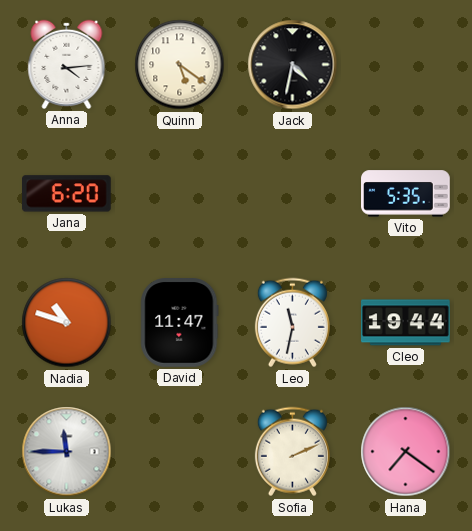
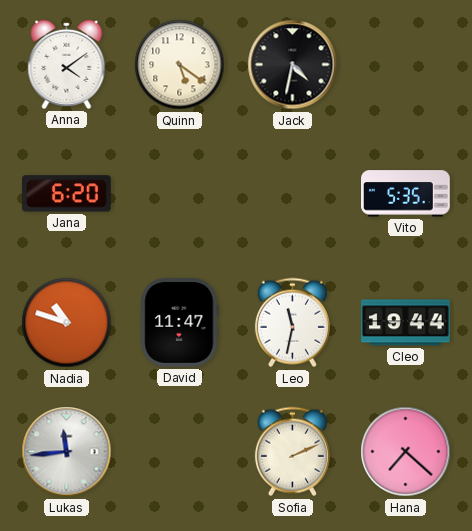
Anna: 4:14 -> 4:09
Lukas: 11:45 -> 11:44
Hana: 7:21 -> 7:22
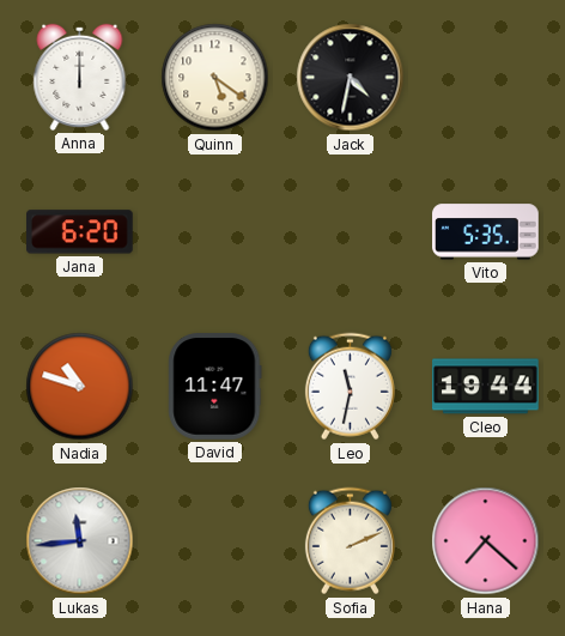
Anna: 4:09 -> 12:00
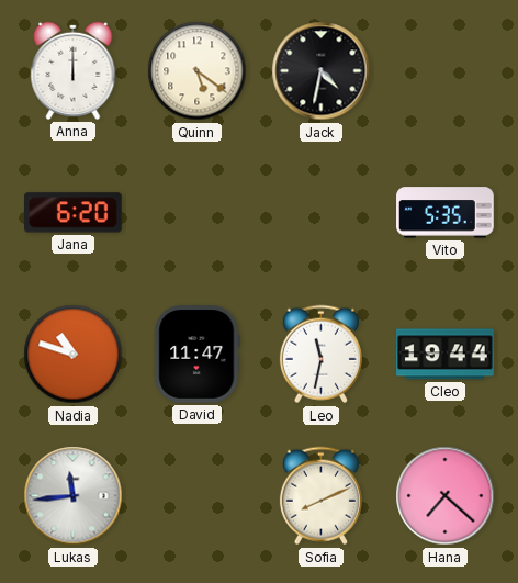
Sofia: 2:11 -> 8:11
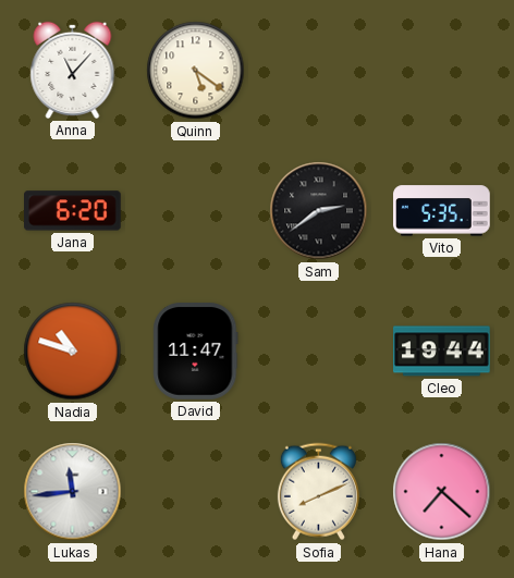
Anna: 12:00 -> 11:07
Jack: 4:32 -> none
Sam: none -> 2:39
Leo: 11:32 -> none
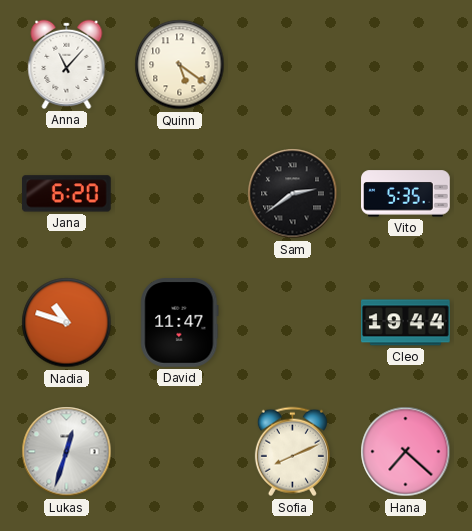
Lukas: 11:44 -> 12:33
